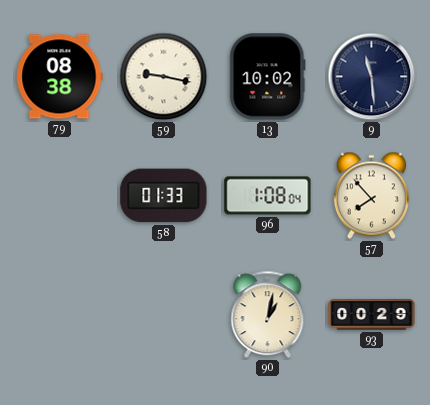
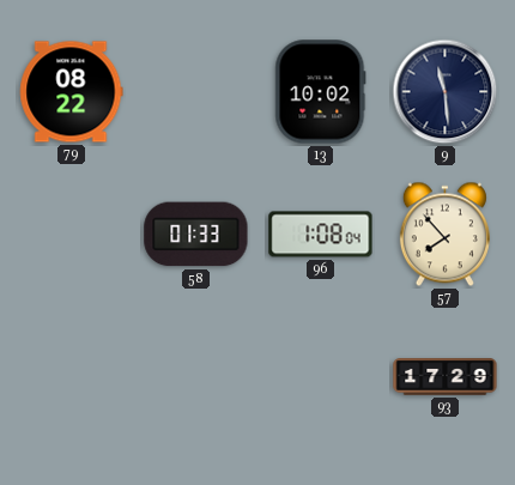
79: 08:38 -> 08:22
59: 9:17 -> none
90: 1:02 -> none
93: 00:29 -> 17:29
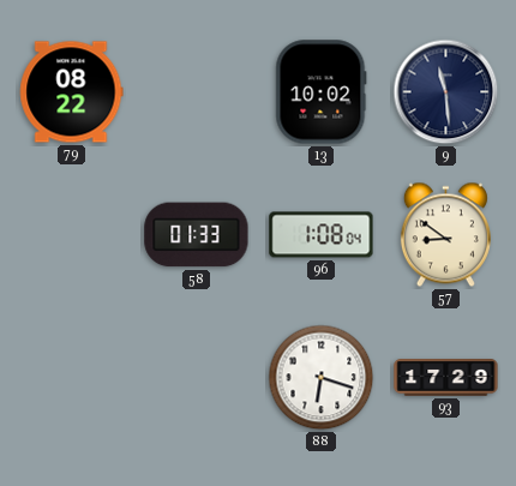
57: 7:53 -> 8:51
88: none -> 6:18
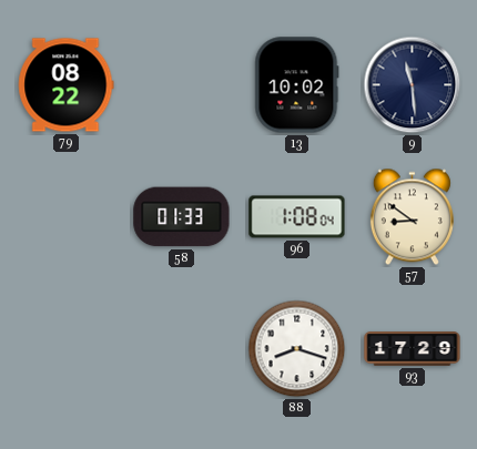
88: 6:18 -> 8:18
